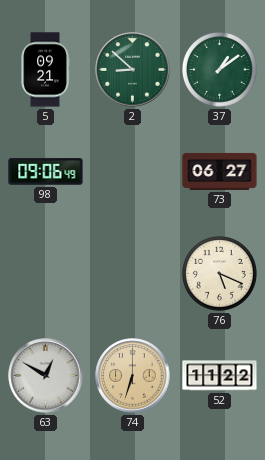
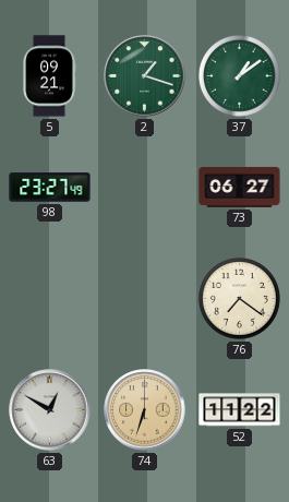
2: 8:52 -> 1:18
98: 09:06 -> 23:27
76: 5:19 -> 7:21
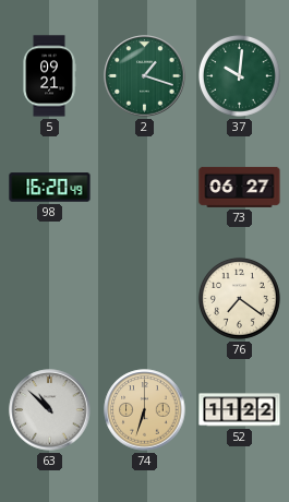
37: 1:09 -> 10:01
98: 23:27 -> 16:20
63: 12:50 -> 10:52
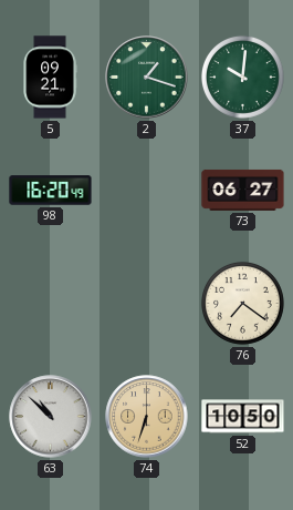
52: 11:22 -> 10:50
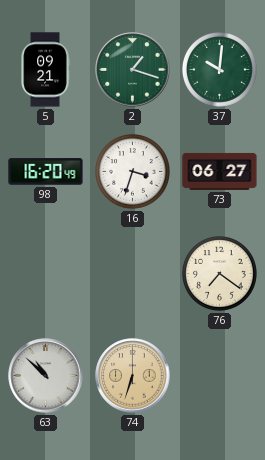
16: none -> 3:33
52: 10:50 -> none
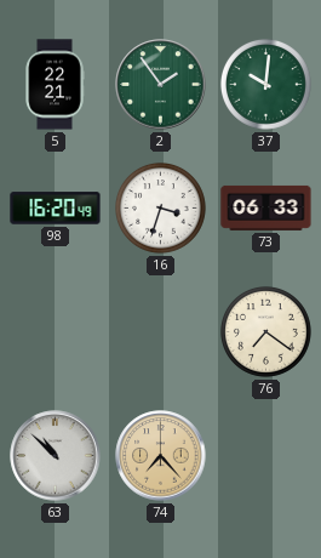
5: 09:21 -> 22:21
2: 1:18 -> 1:54
73: 06:27 -> 06:33
74: 6:33 -> 7:23
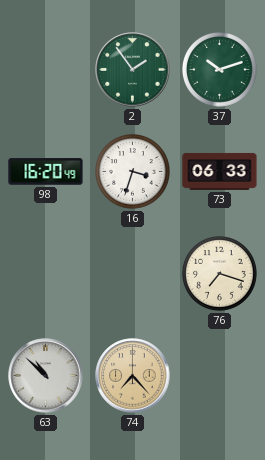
5: 22:21 -> none
37: 10:01 -> 10:12
76: 7:21 -> 7:18
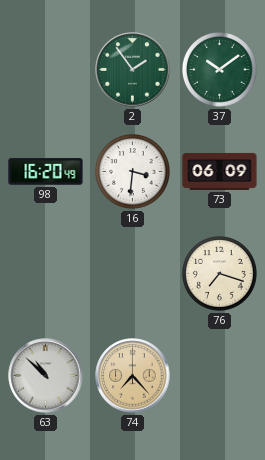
37: 10:12 -> 10:09
16: 3:33 -> 3:31
73: 06:33 -> 06:09
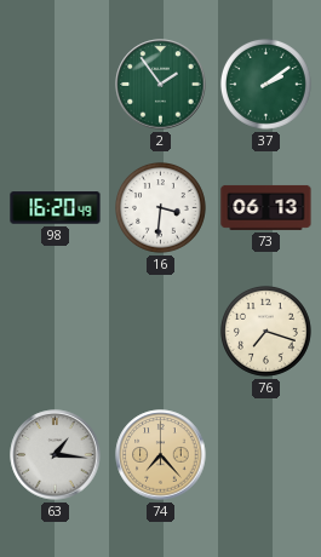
37: 10:09 -> 2:09
73: 06:09 -> 06:13
63: 10:52 -> 1:16
